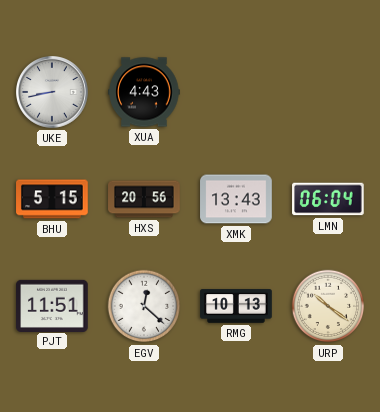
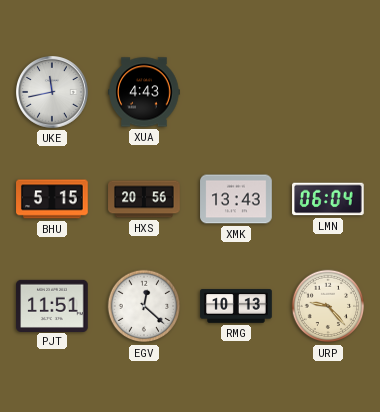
UKE: 8:43 -> 11:43
URP: 10:21 -> 9:23
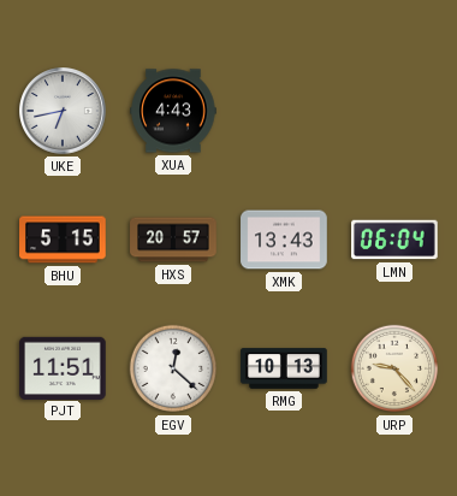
UKE: 11:43 -> 6:43
HXS: 20:56 -> 20:57
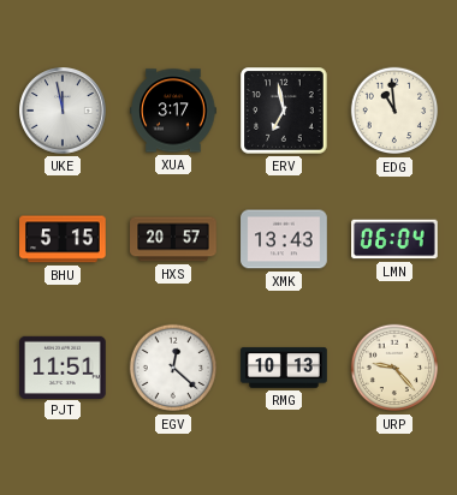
UKE: 6:43 -> 11:58
XUA: 4:43 -> 3:17
ERV: none -> 6:58
EDG: none -> 10:59
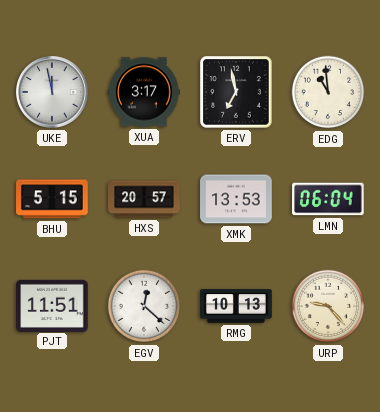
XMK: 13:43 -> 13:53
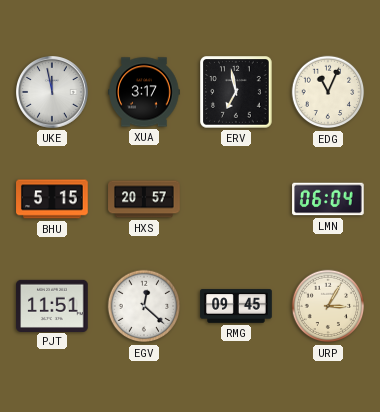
EDG: 10:59 -> 11:04
XMK: 13:53 -> none
RMG: 10:13 -> 09:45
URP: 9:23 -> 3:05
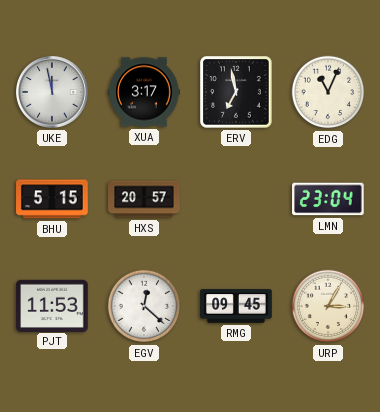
LMN: 06:04 -> 23:04
PJT: 11:51 -> 11:53
